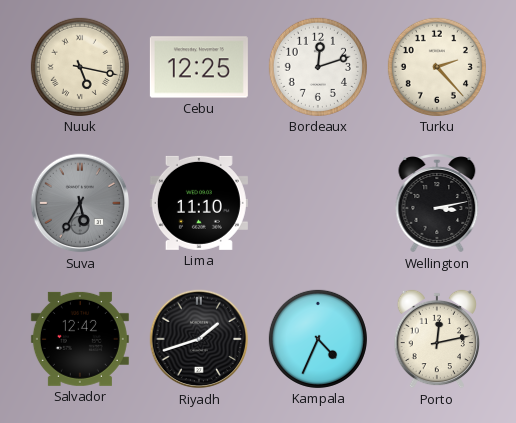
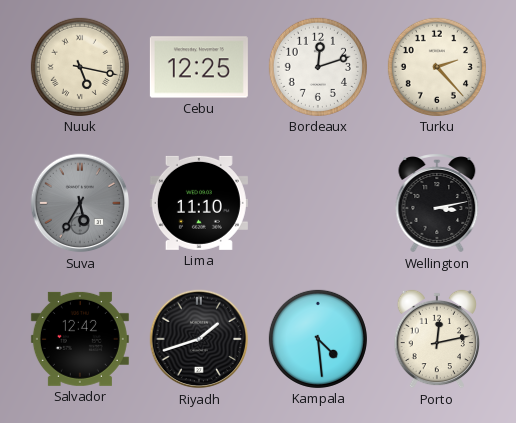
Kampala: 4:34 -> 4:29
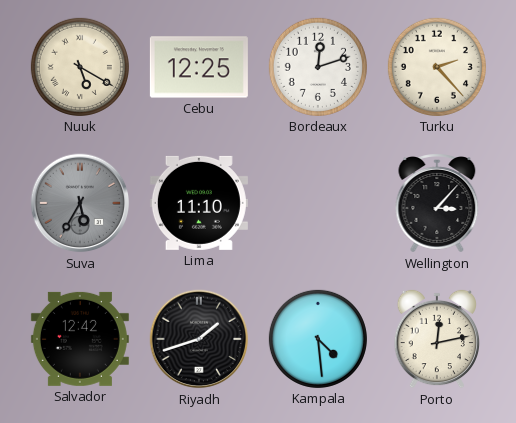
Nuuk: 5:17 -> 5:20
Wellington: 3:13 -> 3:07
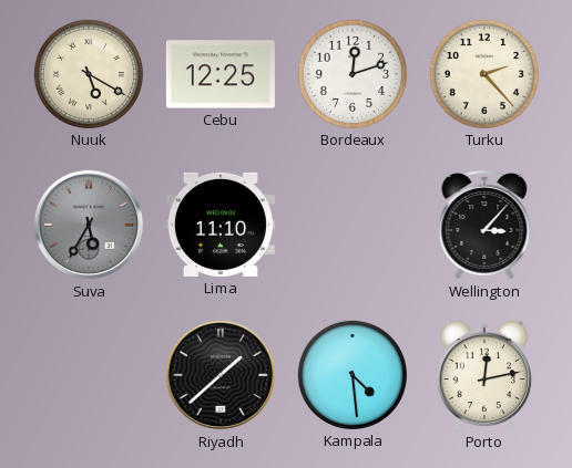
Salvador: 12:42 -> none
Riyadh: 1:42 -> 1:38
